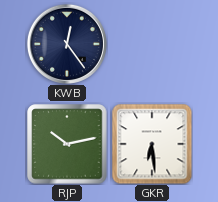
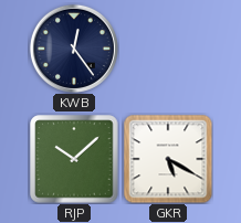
RJP: 10:13 -> 10:08
GKR: 6:29 -> 5:20
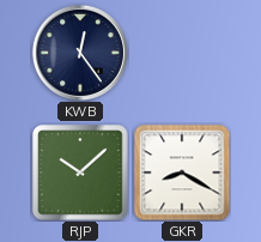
GKR: 5:20 -> 8:20
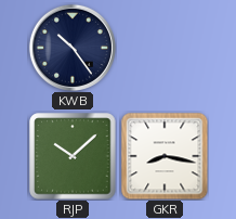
KWB: 12:24 -> 10:24
GKR: 8:20 -> 8:17
